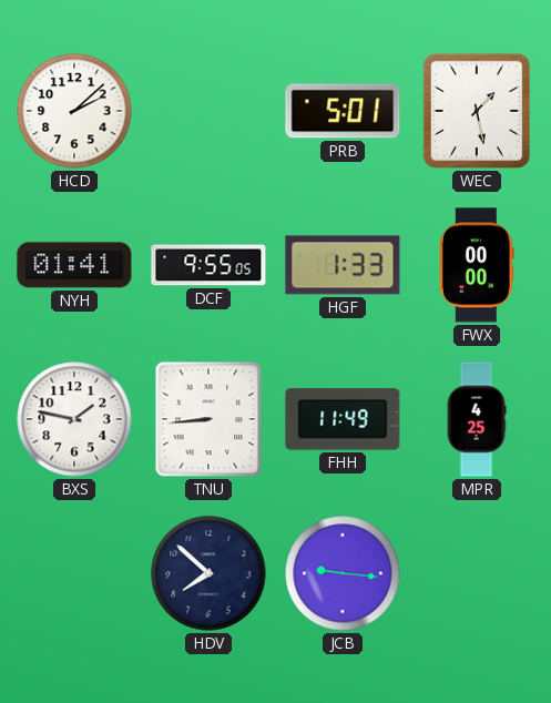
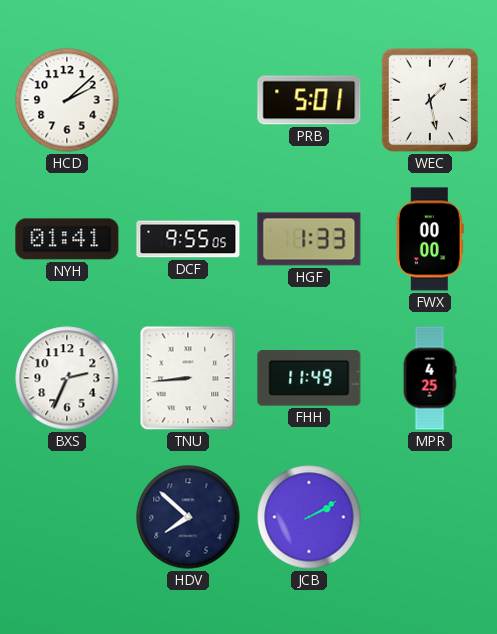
BXS: 1:47 -> 2:34
JCB: 9:16 -> 2:10
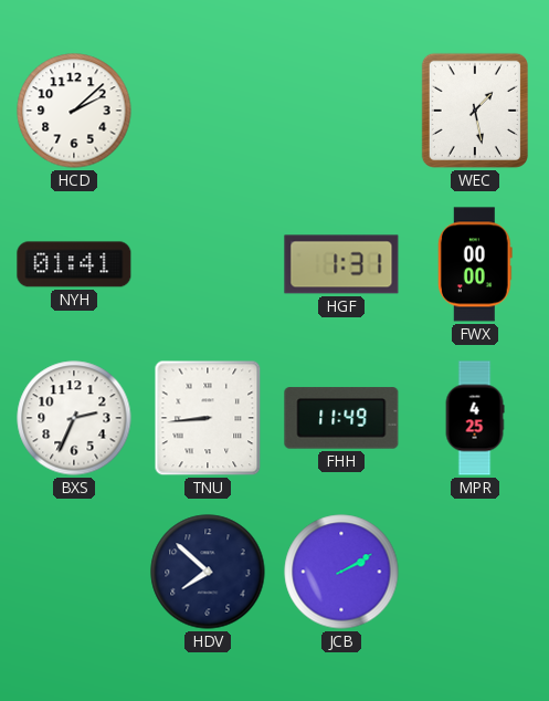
PRB: 5:01 -> none
DCF: 9:55 -> none
HGF: 1:33 -> 1:31
